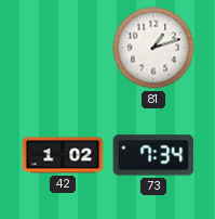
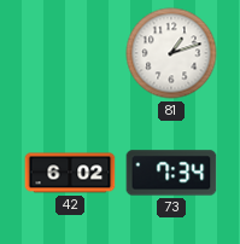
42: 1:02 -> 6:02
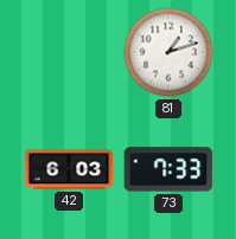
42: 6:02 -> 6:03
73: 7:34 -> 7:33
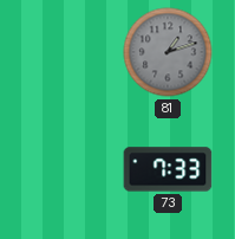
81 dial: white -> grey
42: 6:03 -> none
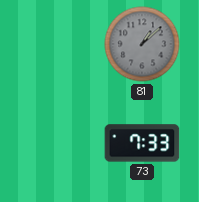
81: 1:12 -> 1:08
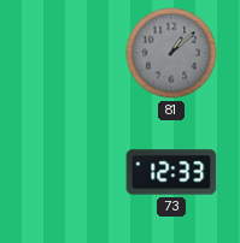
73: 7:33 -> 12:33
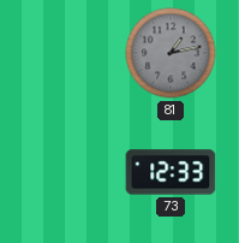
81: 1:08 -> 1:13
